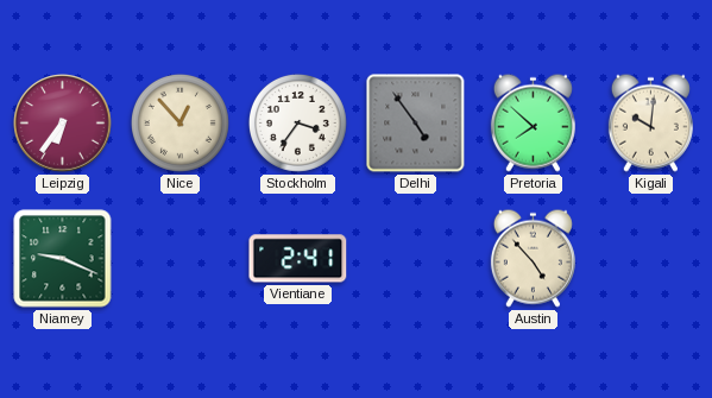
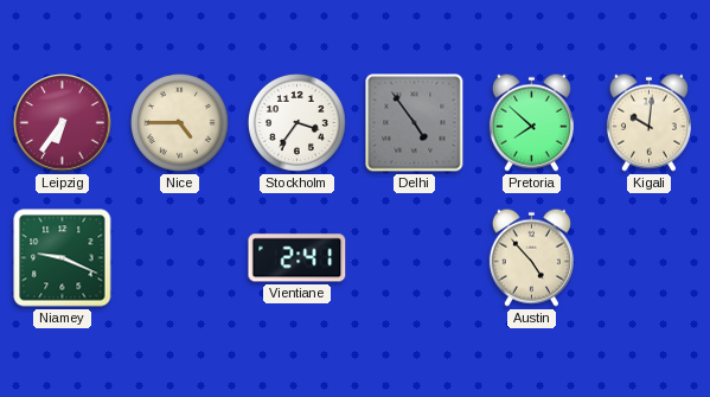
Nice: 12:53 -> 4:45
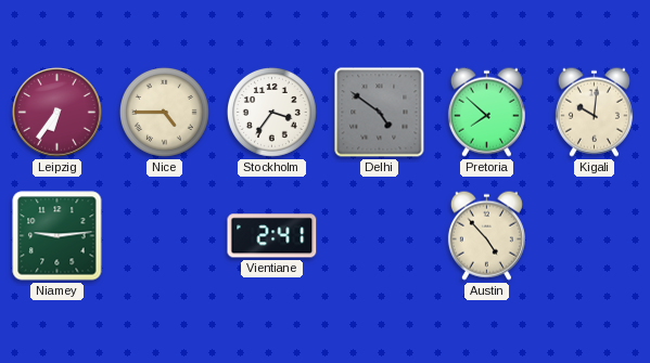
Delhi: 4:54 -> 4:51
Niamey: 9:19 -> 9:14
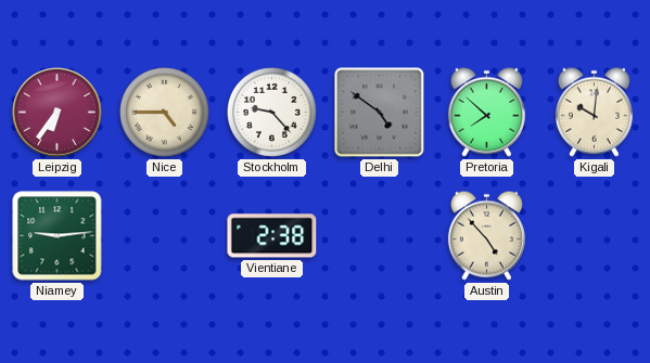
Stockholm: 3:36 -> 9:23
Vientiane: 2:41 -> 2:38
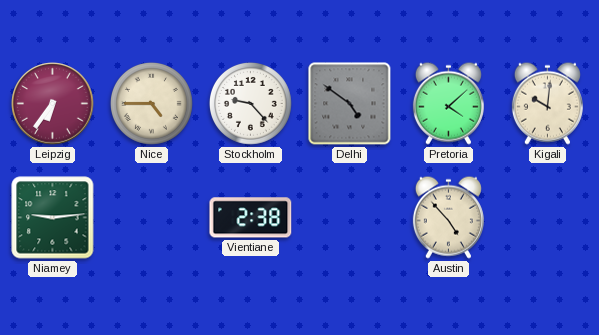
Pretoria: 7:52 -> 4:08
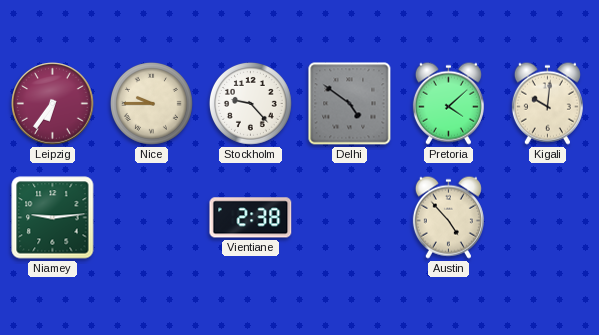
Nice: 4:45 -> 9:45
